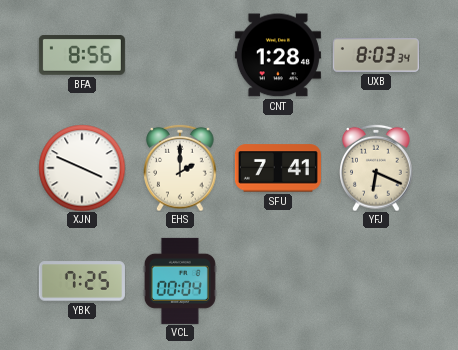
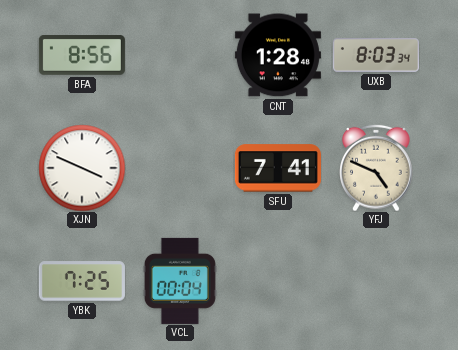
EHS: 2:00 -> none
YFJ: 6:19 -> 4:49
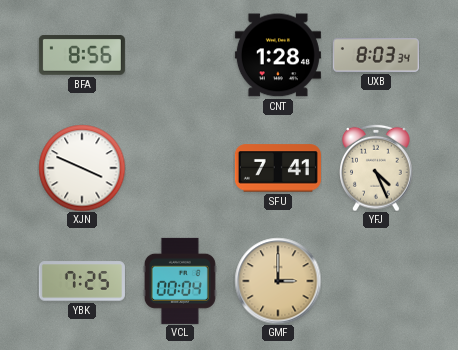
YFJ: 4:49 -> 4:26
GMF: none -> 3:00
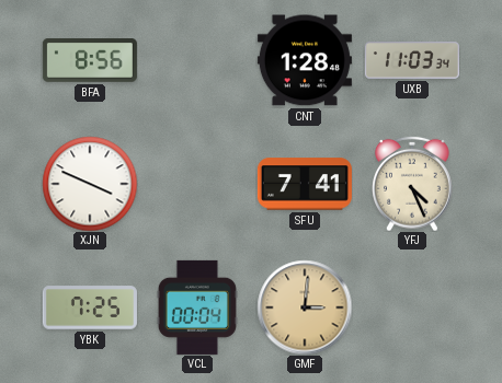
UXB: 8:03 -> 11:03
GMF: 3:00 -> 3:01
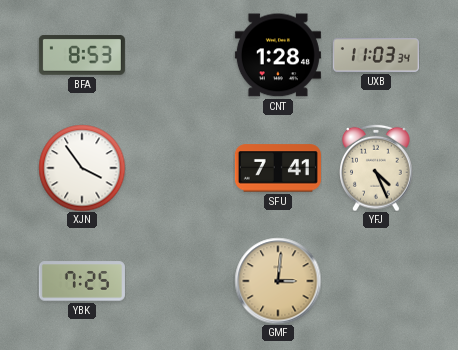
BFA: 8:56 -> 8:53
XJN: 3:49 -> 3:54
VCL: 00:04 -> none
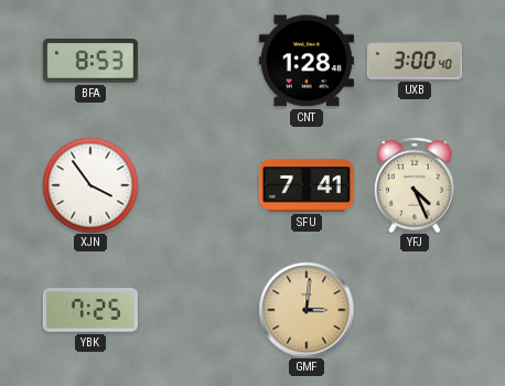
UXB: 11:03 -> 3:00
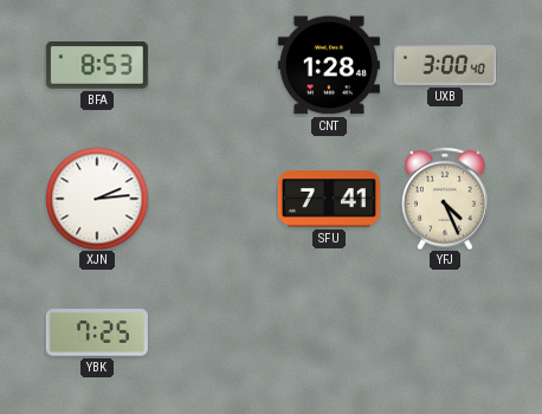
XJN: 3:54 -> 2:14
GMF: 3:01 -> none
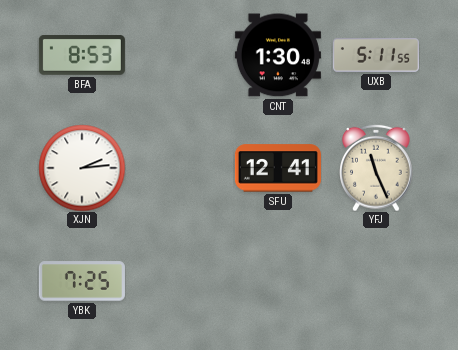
CNT: 1:28 -> 1:30
UXB: 3:00 -> 5:11
SFU: 7:41 -> 12:41
YFJ: 4:26 -> 11:26
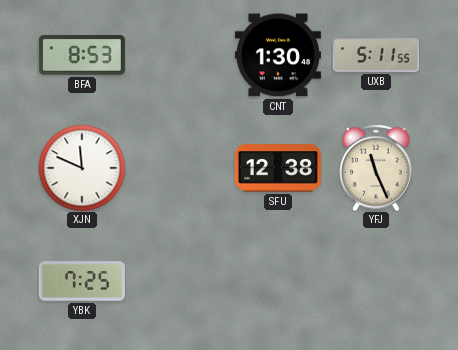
XJN: 2:14 -> 11:49
SFU: 12:41 -> 12:38
